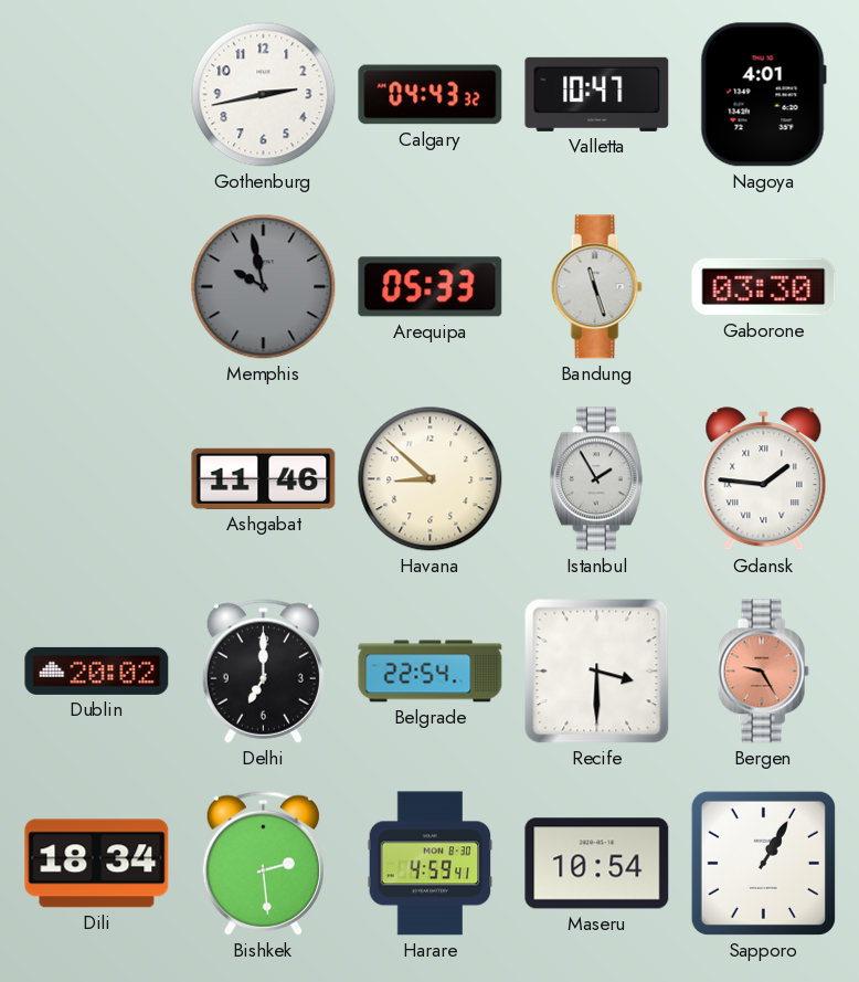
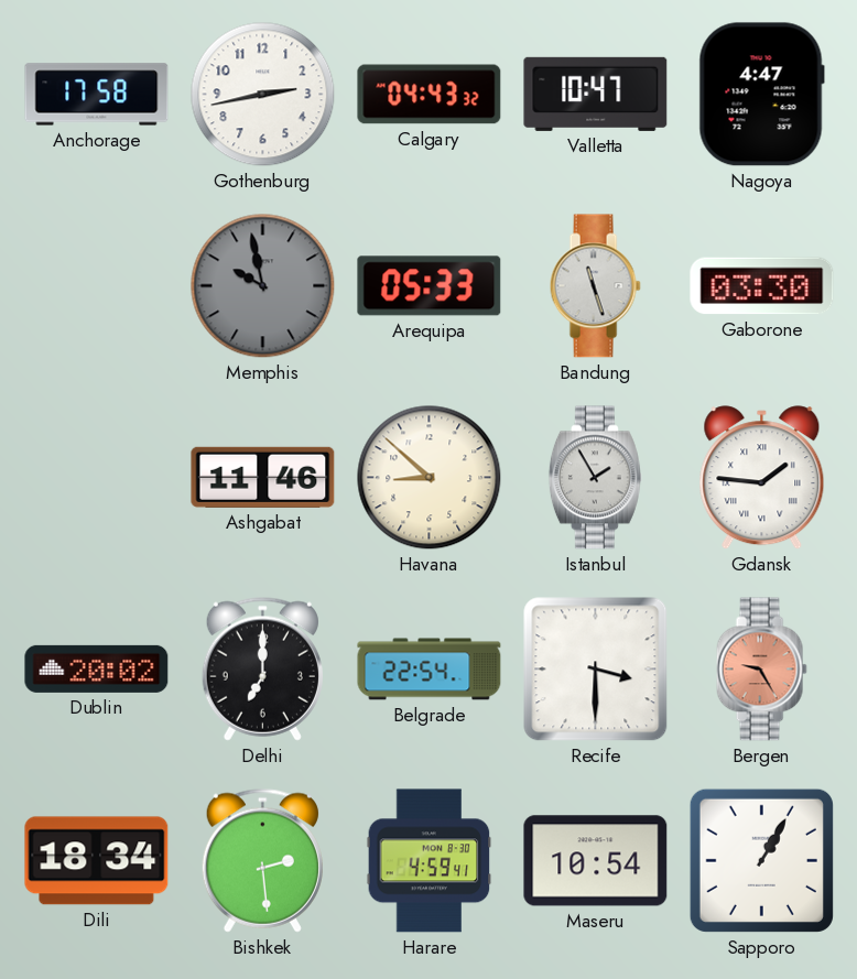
Anchorage: none -> 17:58
Nagoya: 4:01 -> 4:47
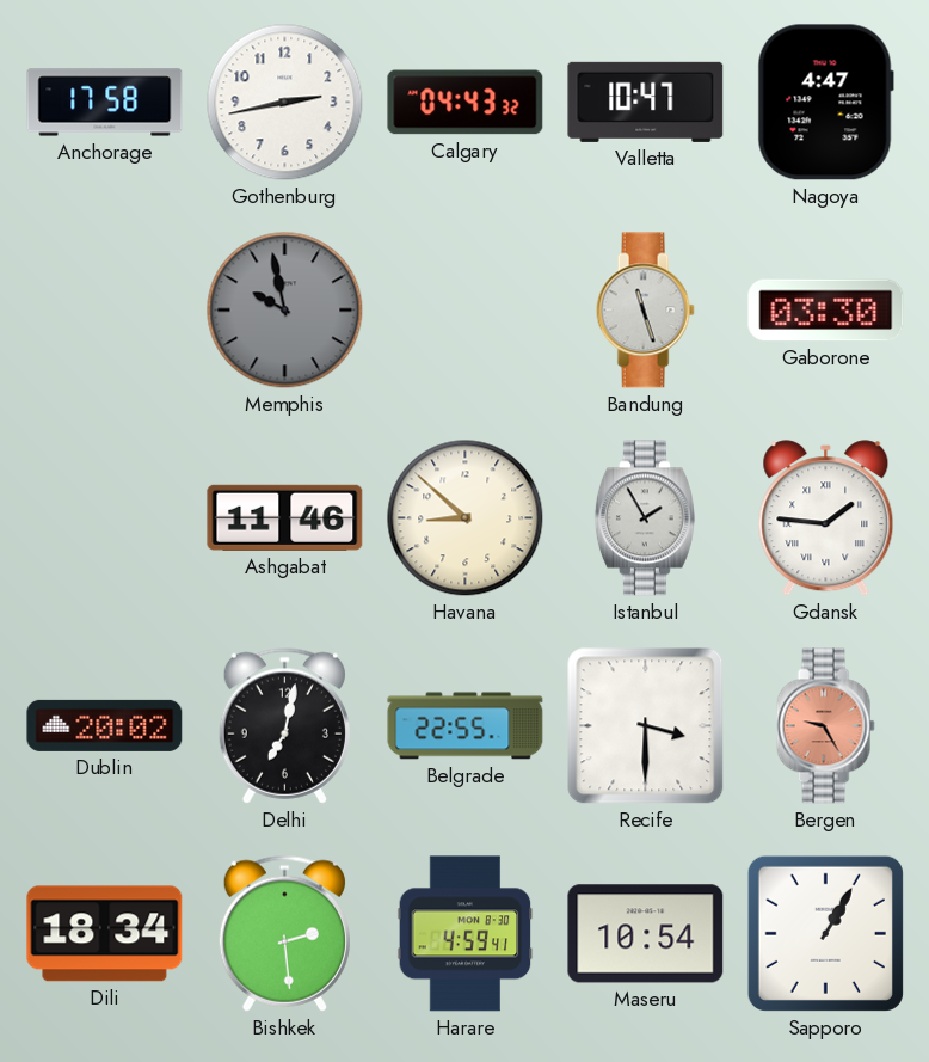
Arequipa: 05:33 -> none
Delhi: 7:00 -> 7:02
Belgrade: 22:54 -> 22:55
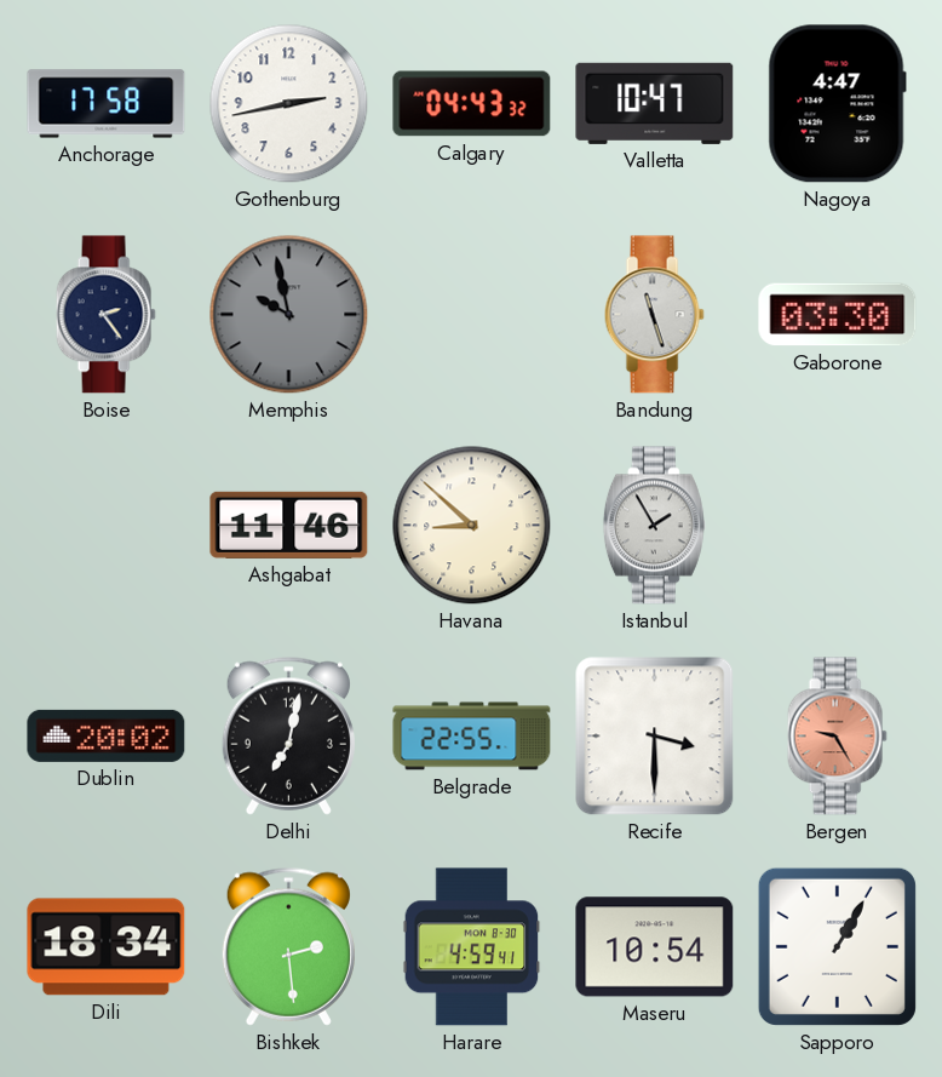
Boise: none -> 2:24
Gdansk: 1:46 -> none
